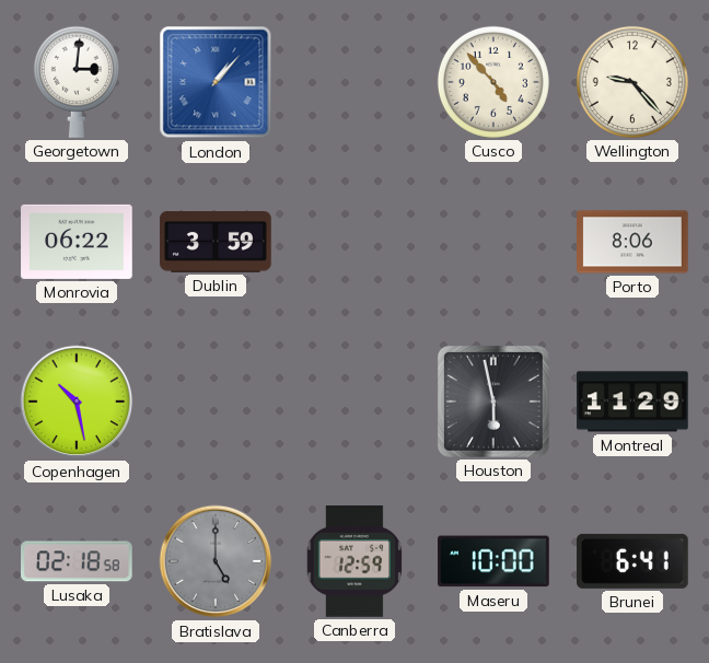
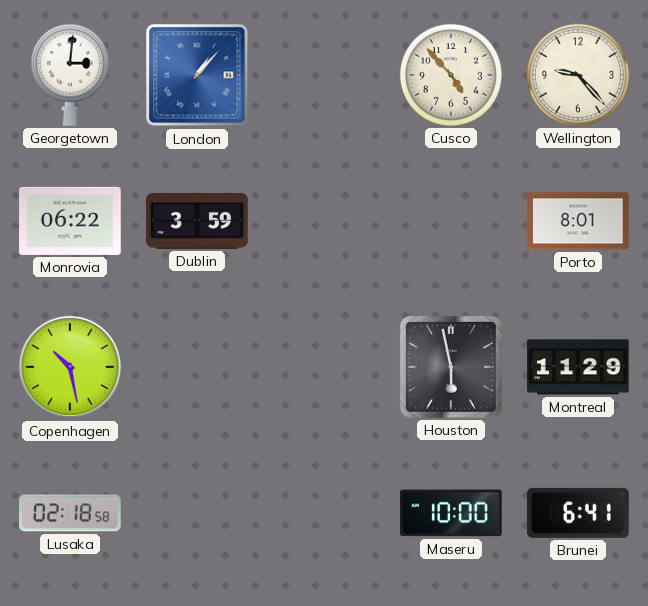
Porto: 8:06 -> 8:01
Bratislava: 5:00 -> none
Canberra: 12:59 -> none
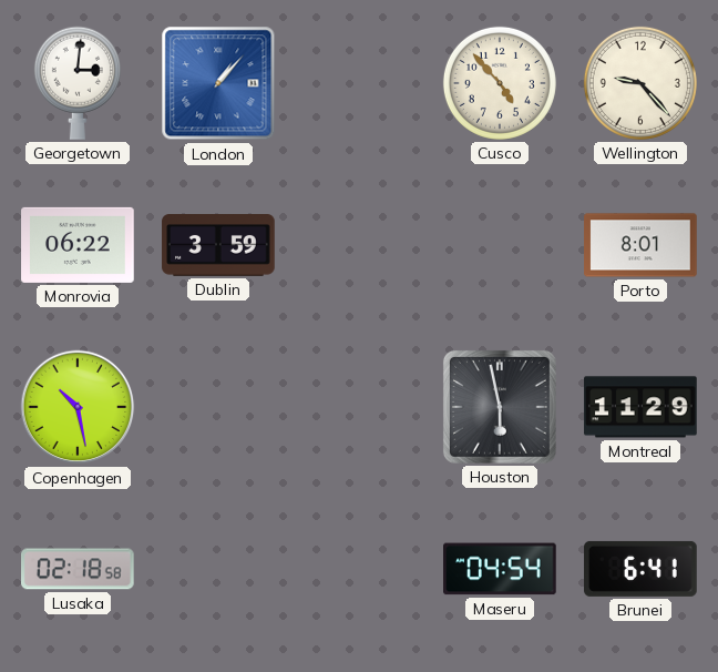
Maseru: 10:00 -> 04:54
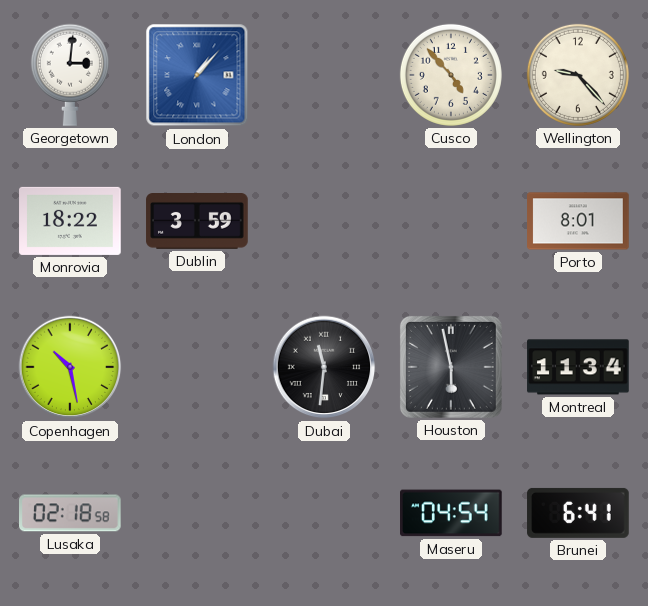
Monrovia: 06:22 -> 18:22
Dubai: none -> 11:31
Montreal: 11:29 -> 11:34
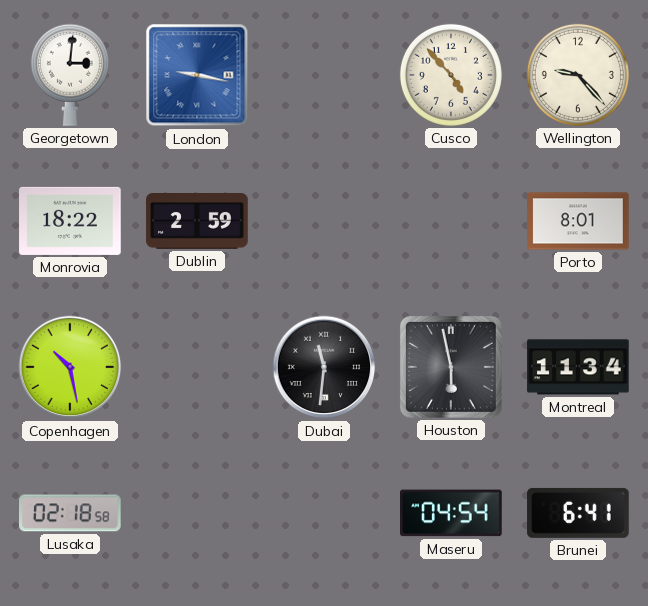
London: 1:07 -> 9:17
Dublin: 3:59 -> 2:59
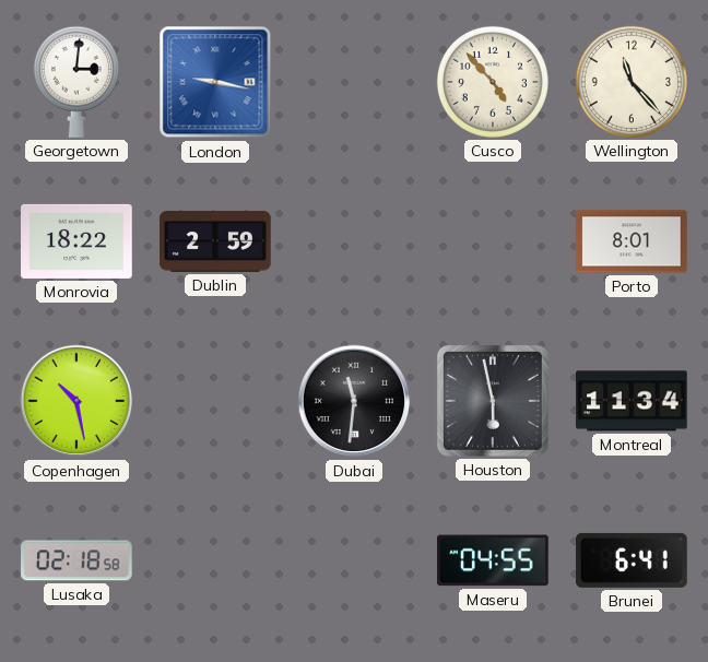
Wellington: 9:23 -> 11:23
Maseru: 04:54 -> 04:55
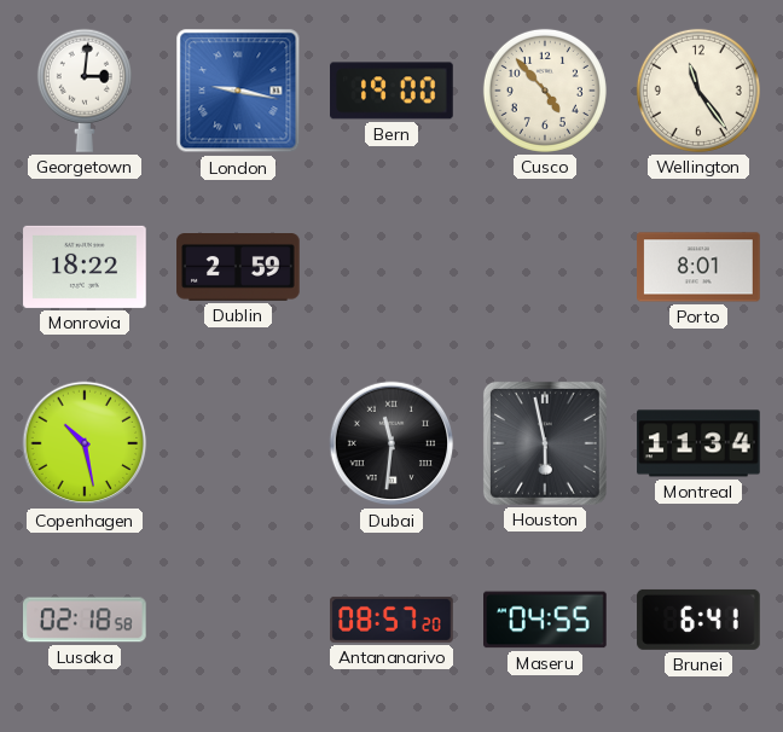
Bern: none -> 19:00
Wellington: 11:23 -> 11:24
Antananarivo: none -> 08:57
